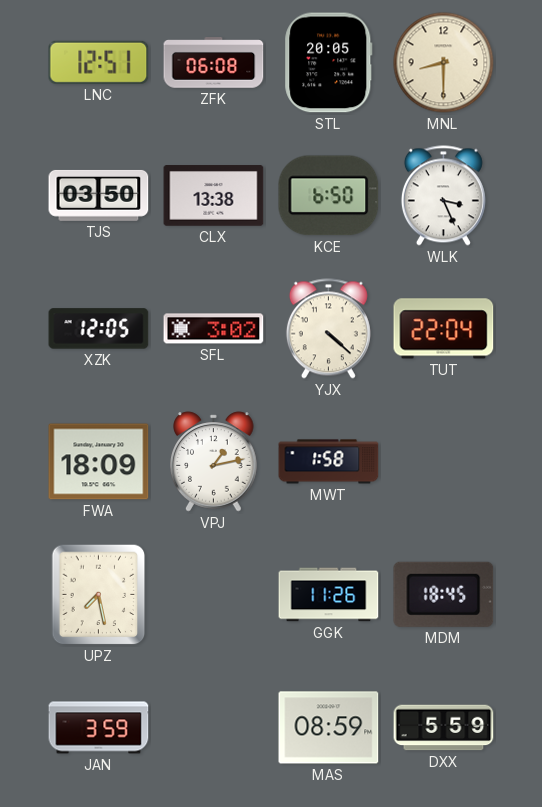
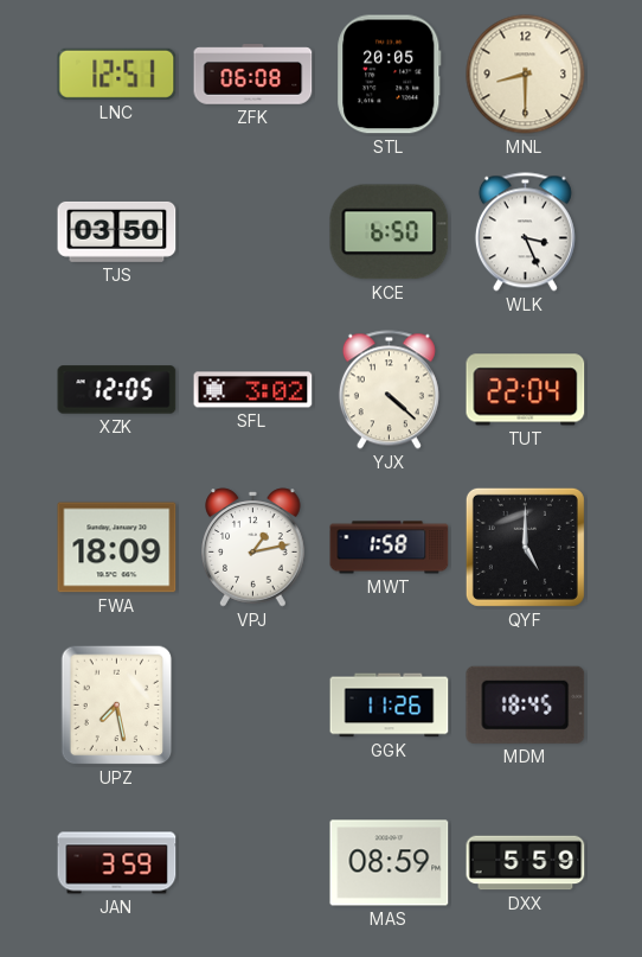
CLX: 13:38 -> none
QYF: none -> 5:00
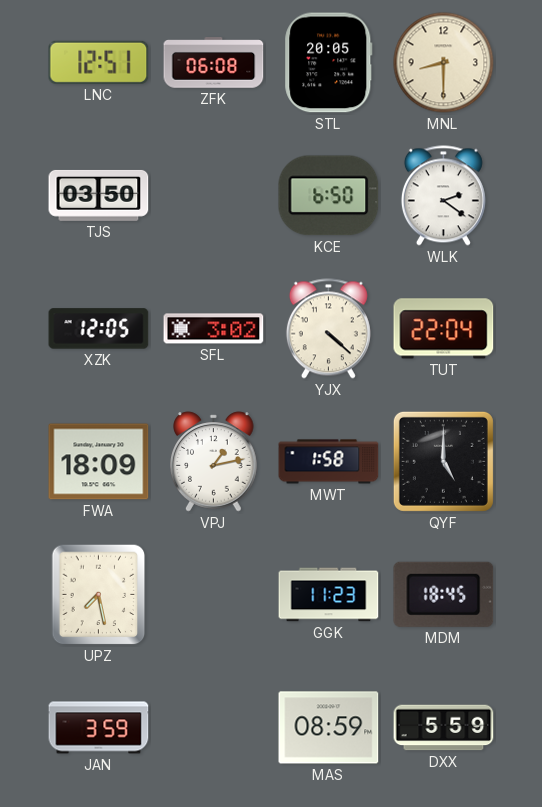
WLK: 3:26 -> 2:21
GGK: 11:26 -> 11:23
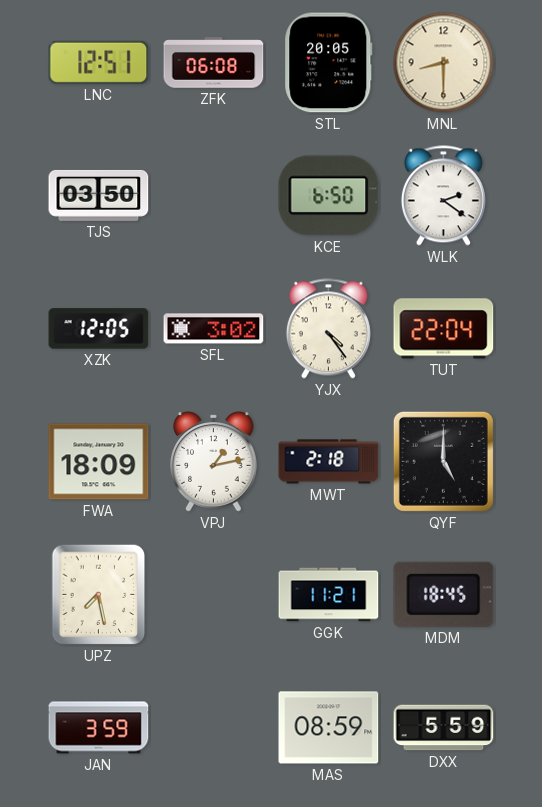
YJX: 4:22 -> 4:24
MWT: 1:58 -> 2:18
GGK: 11:23 -> 11:21
